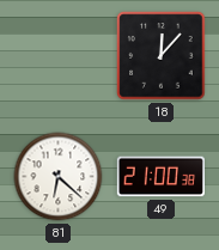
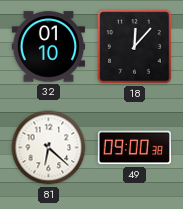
32: none -> 01:10
49: 21:00 -> 09:00
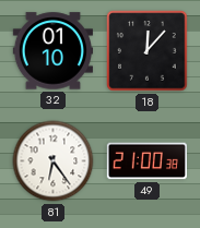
81: 6:22 -> 6:24
49: 09:00 -> 21:00
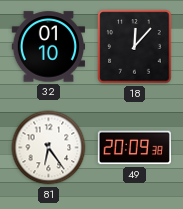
49: 21:00 -> 20:09
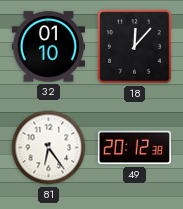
49: 20:09 -> 20:12
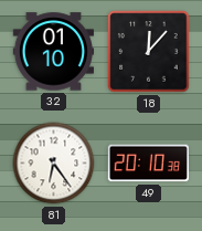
49: 20:12 -> 20:10
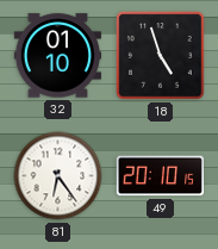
18: 12:07 -> 4:57
49: 20:10:38 -> 20:10:15
